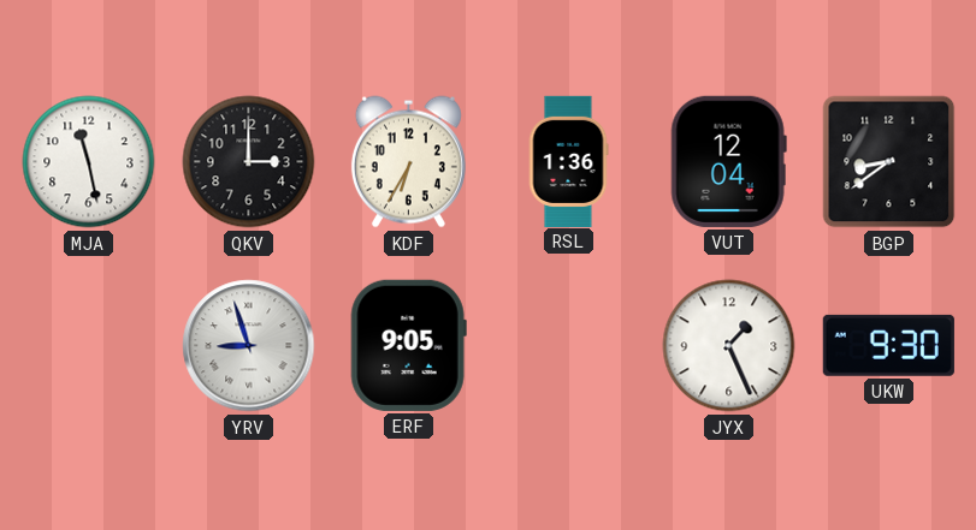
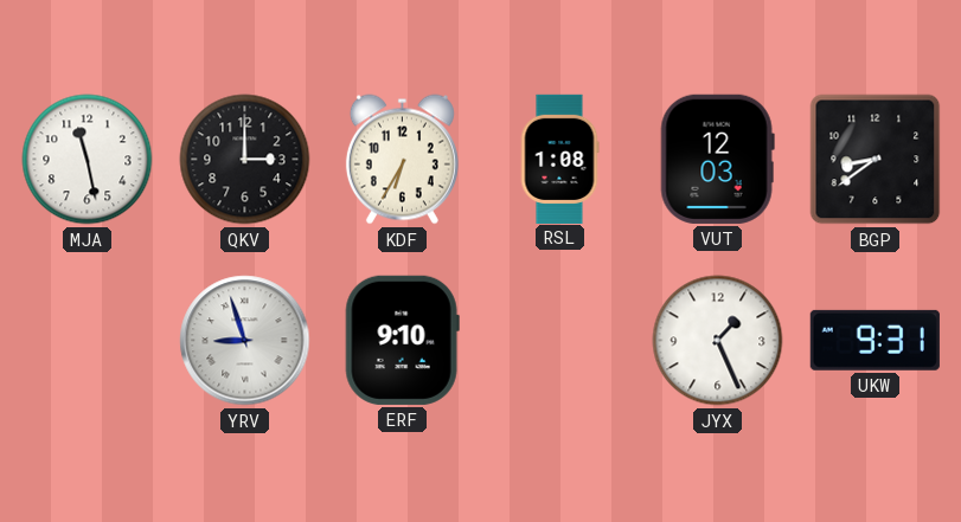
RSL: 1:36 -> 1:08
VUT: 12:04 -> 12:03
ERF: 9:05 -> 9:10
UKW: 9:30 -> 9:31
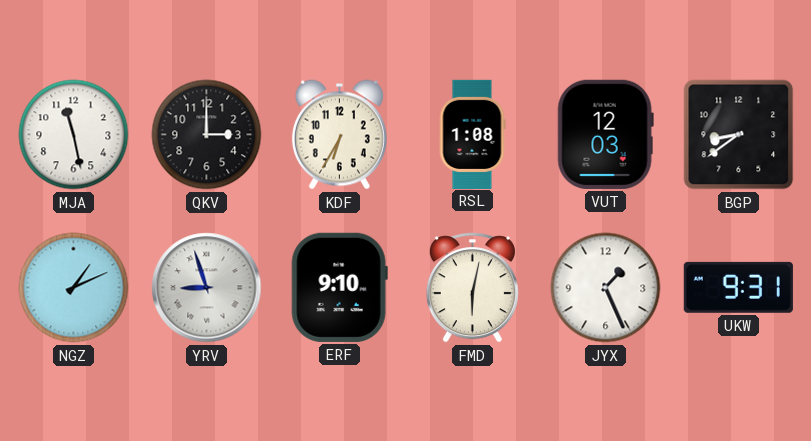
NGZ: none -> 1:11
FMD: none -> 6:02
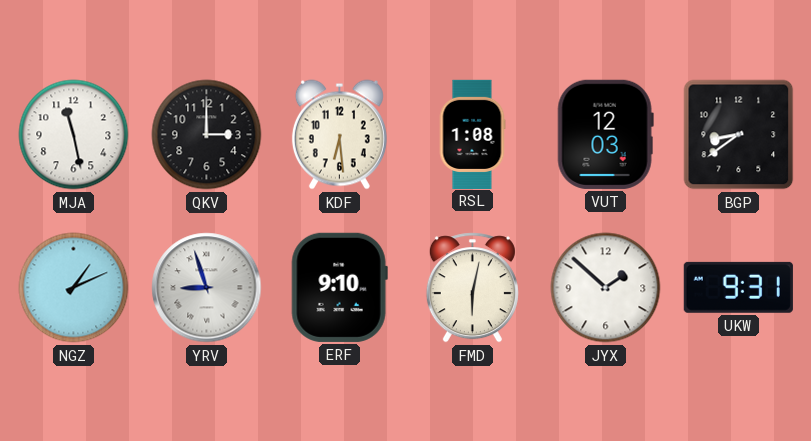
KDF: 6:35 -> 6:29
JYX: 1:26 -> 1:52
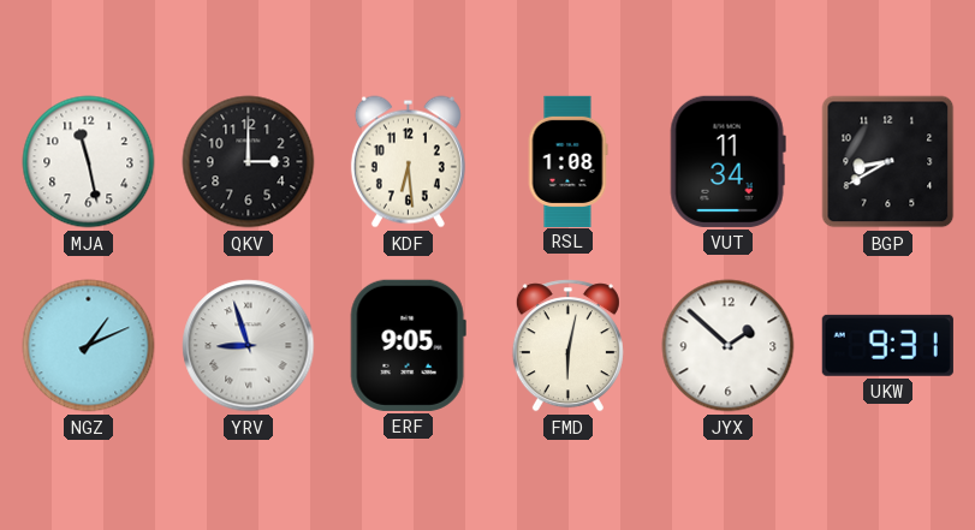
VUT: 12:03 -> 11:34
BGP: 8:39 -> 8:40
ERF: 9:10 -> 9:05
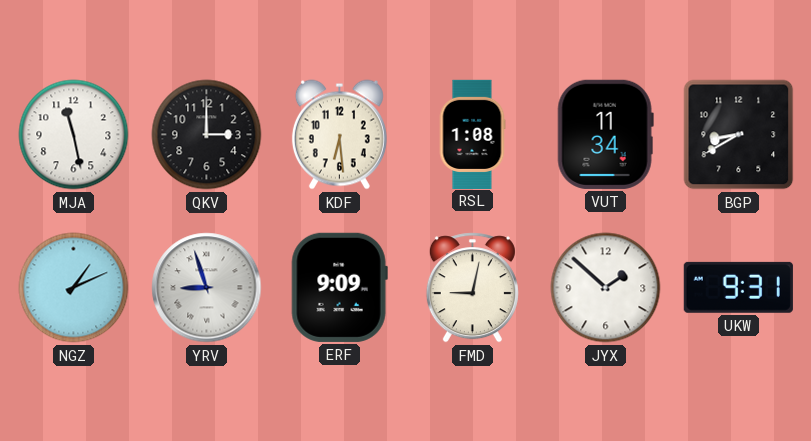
ERF: 9:05 -> 9:09
FMD: 6:02 -> 9:02
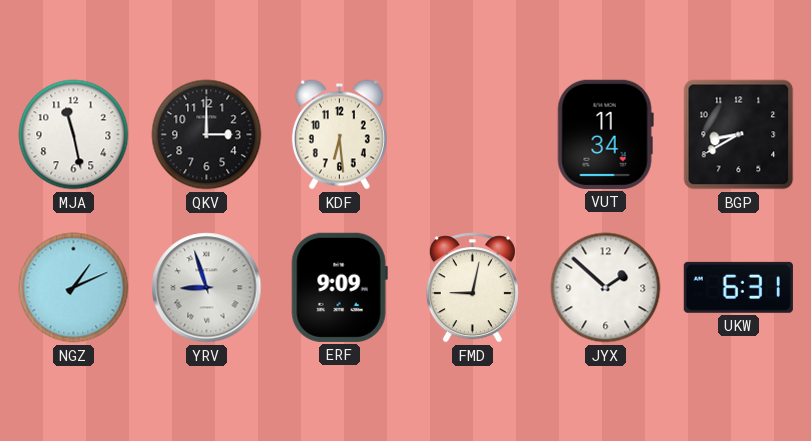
RSL: 1:08 -> none
UKW: 9:31 -> 6:31
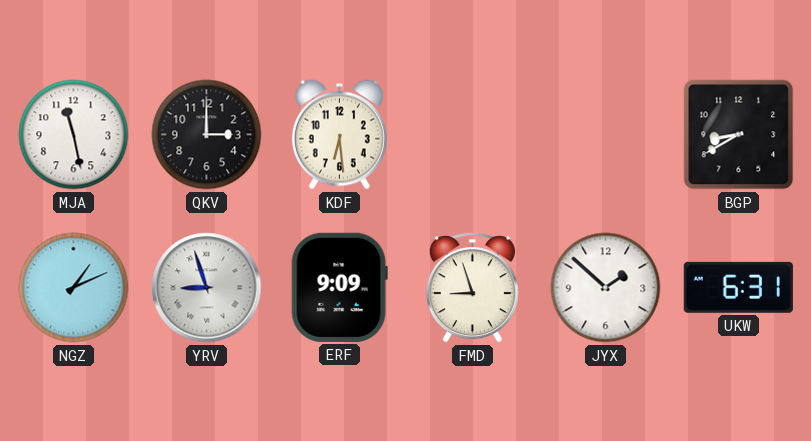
VUT: 11:34 -> none
FMD: 9:02 -> 8:57
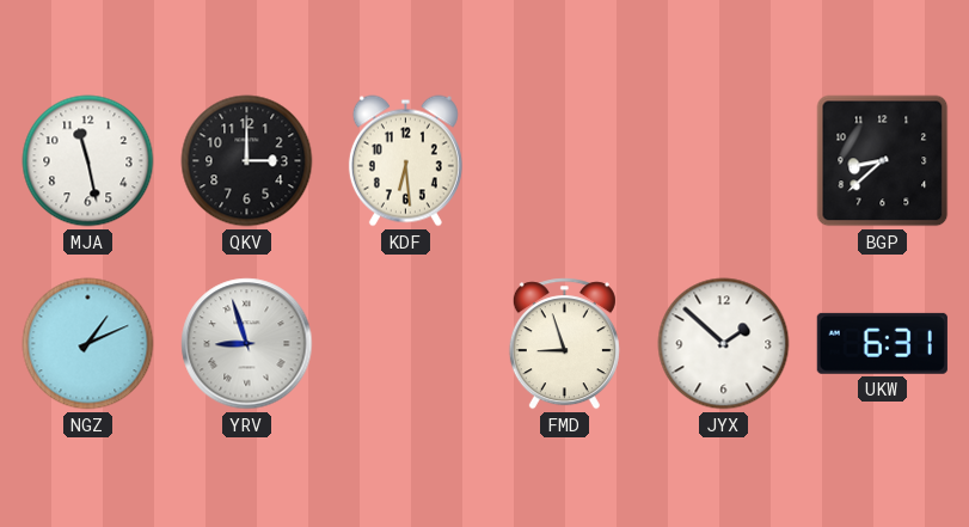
BGP: 8:40 -> 8:38
ERF: 9:09 -> none
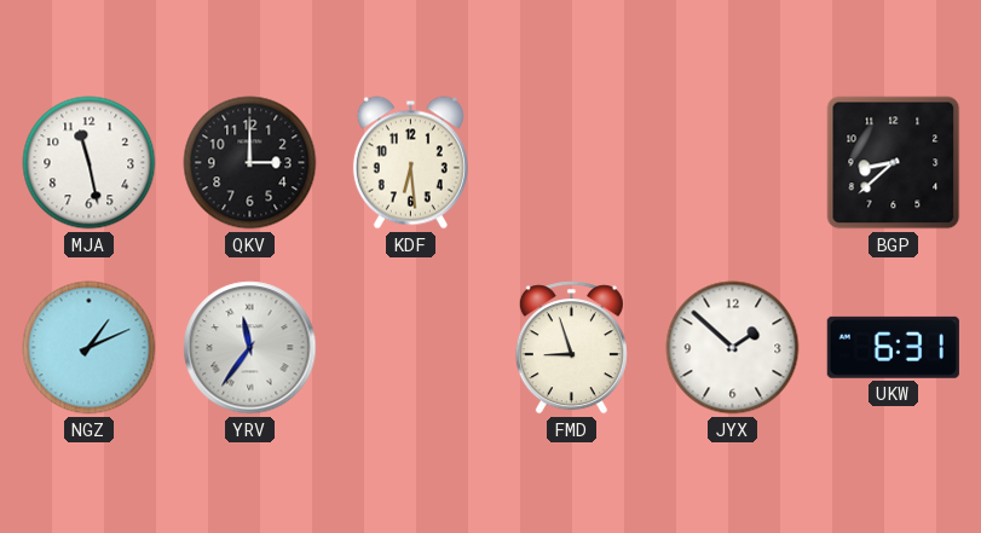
YRV: 8:57 -> 11:36
